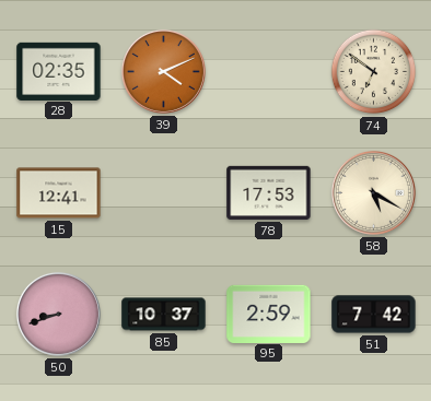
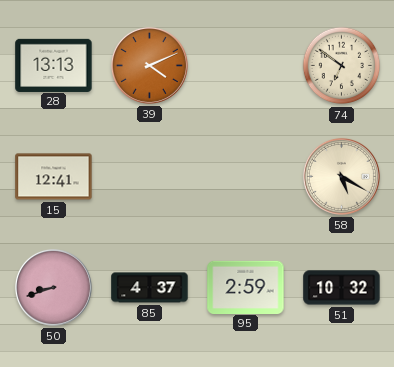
28: 02:35 -> 13:13
78: 17:53 -> none
85: 10:37 -> 4:37
51: 7:42 -> 10:32
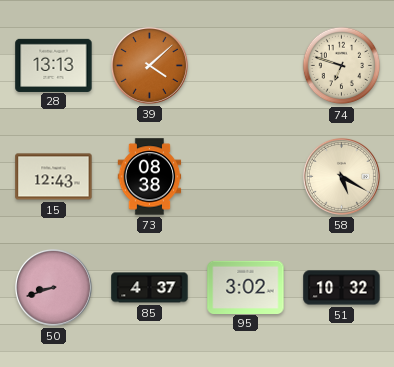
39: 4:11 -> 4:08
74: 6:51 -> 6:48
15: 12:41 -> 12:43
73: none -> 08:38
95: 2:59 -> 3:02
